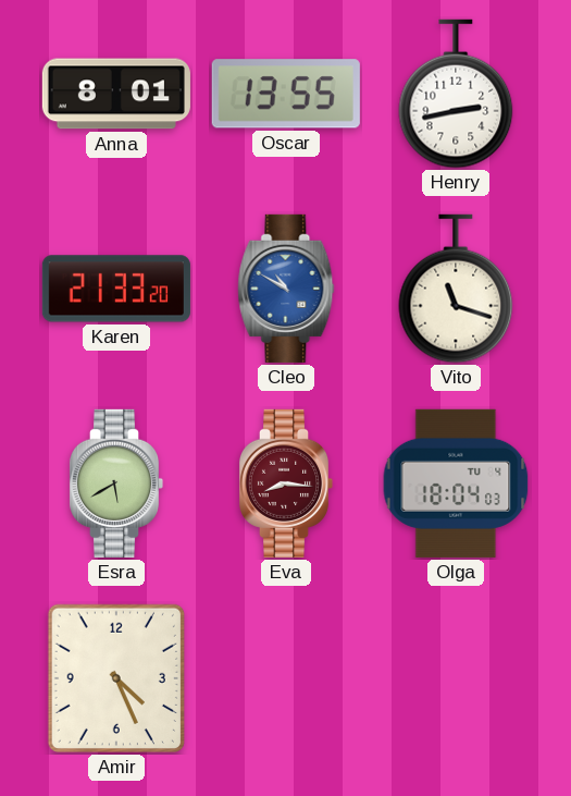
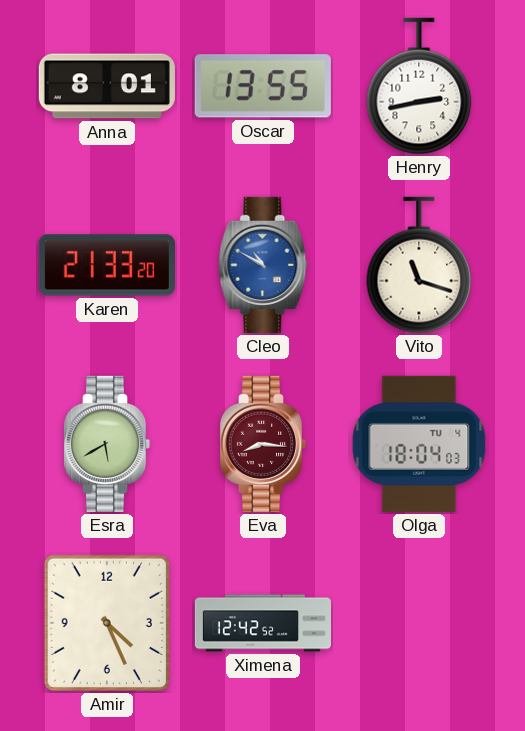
Ximena: none -> 12:42
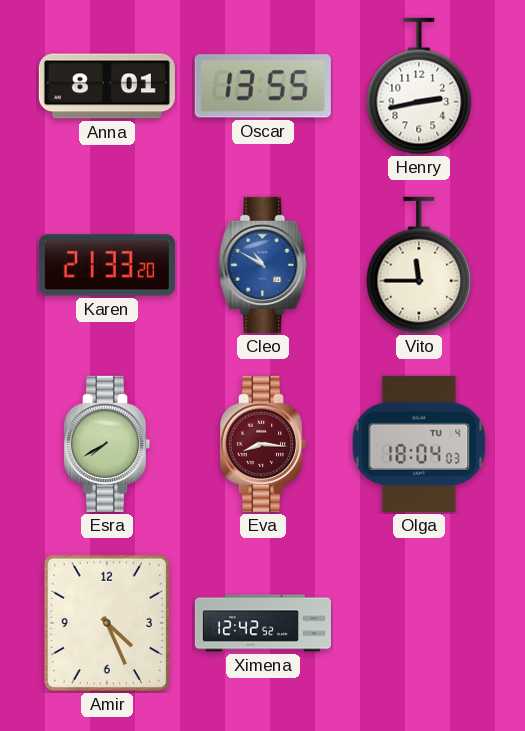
Vito: 11:18 -> 11:45
Esra: 5:40 -> 7:40
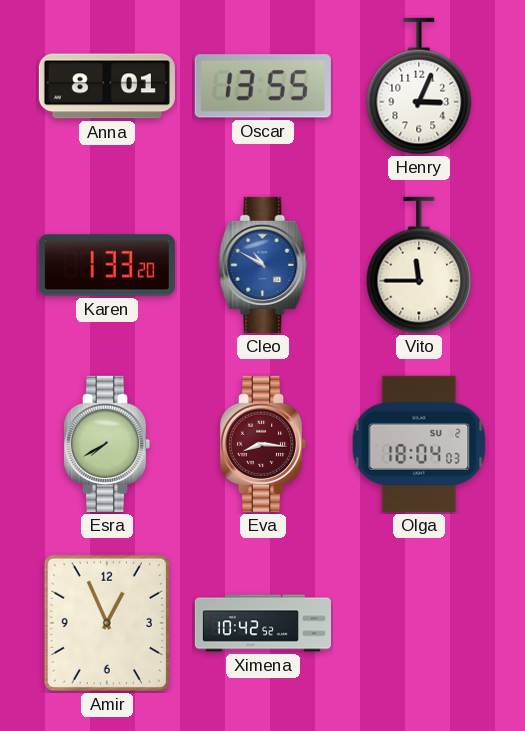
Henry: 2:43 -> 3:04
Karen: 21:33 -> 1:33
Olga date: TU 4 -> SU 2
Amir: 4:26 -> 12:56
Ximena: 12:42 -> 10:42
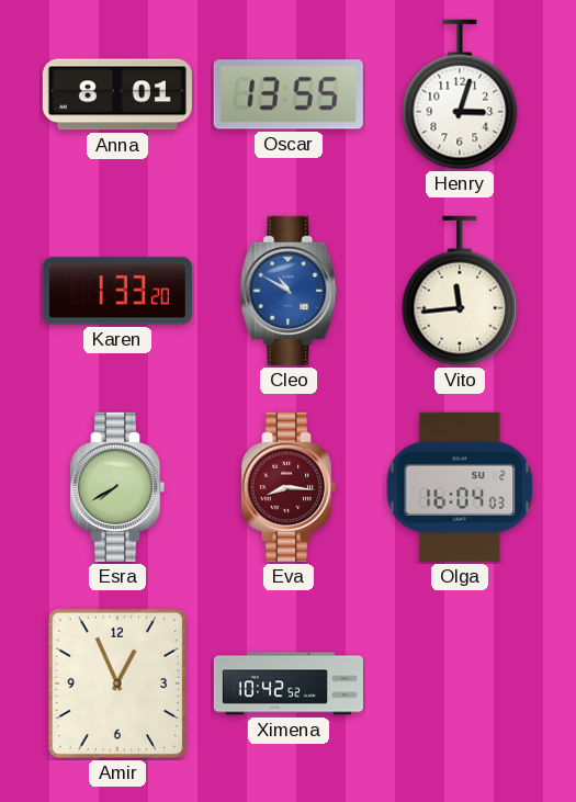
Henry: 3:04 -> 3:03
Vito: 11:45 -> 11:44
Olga: 18:04 -> 16:04
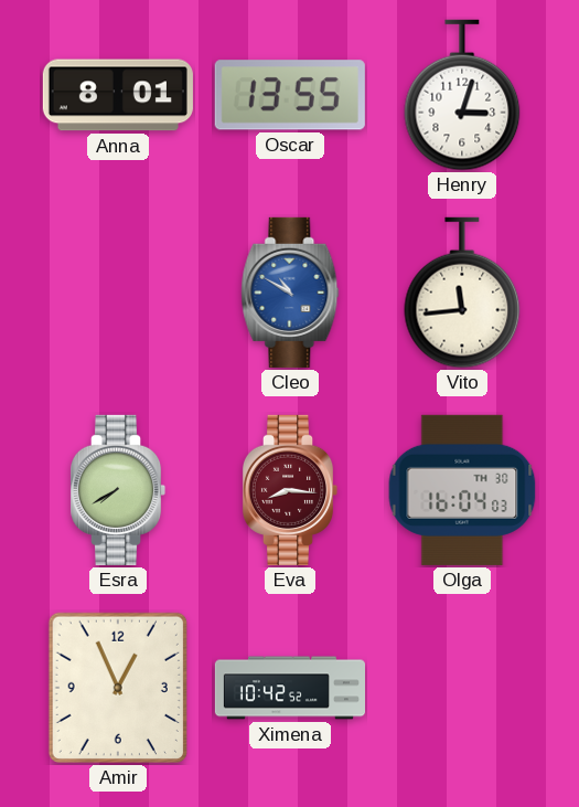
Karen: 1:33 -> none
Olga date: SU 2 -> TH 30
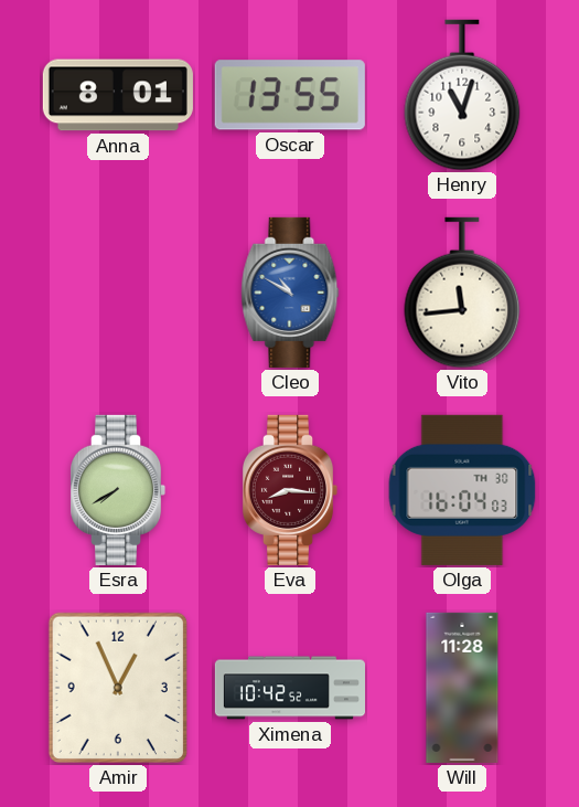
Henry: 3:03 -> 11:03
Will: none -> 11:28
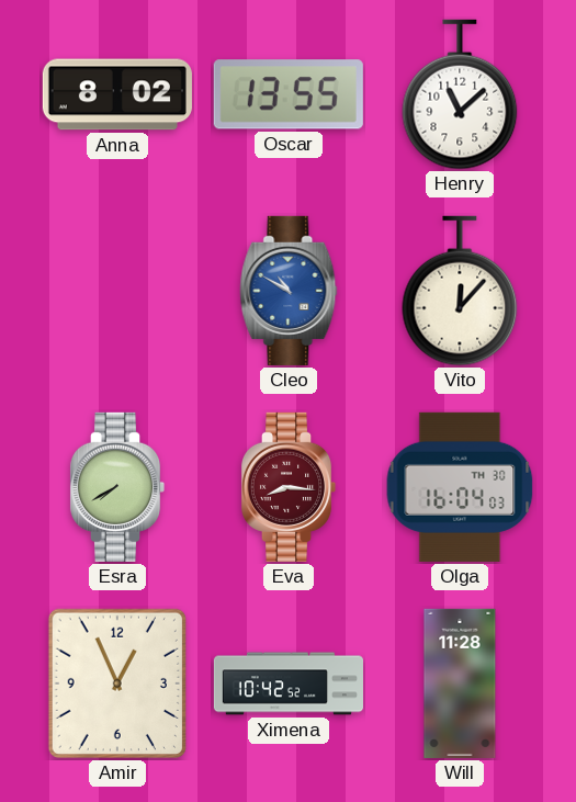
Anna: 8:01 -> 8:02
Henry: 11:03 -> 11:08
Vito: 11:44 -> 12:07
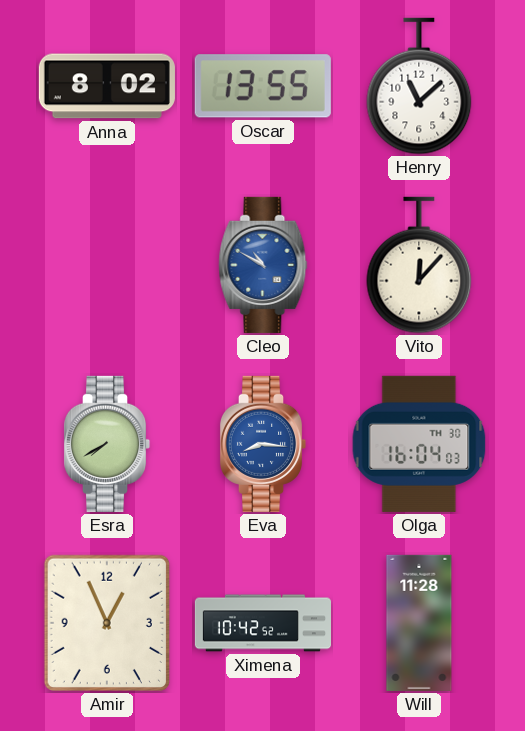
Eva dial: burgundy -> blue
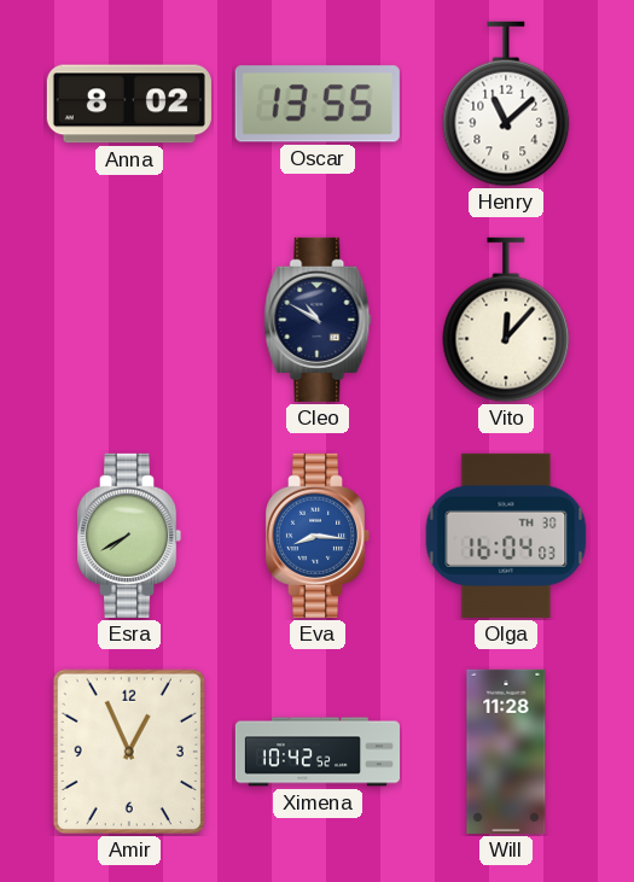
Cleo dial: blue -> navy
